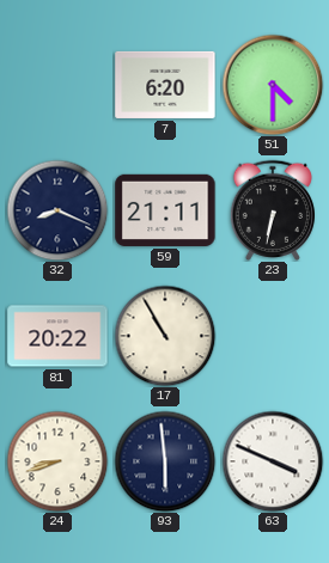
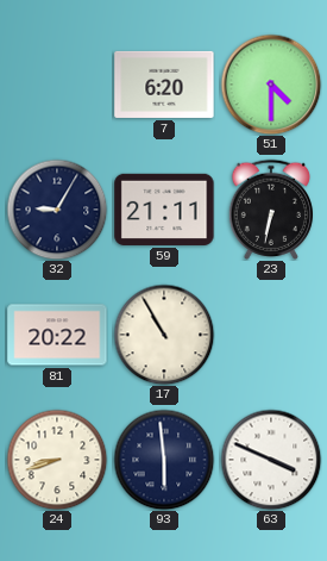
32: 8:19 -> 9:05
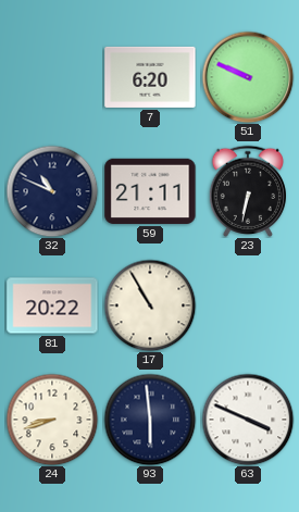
51: 4:30 -> 9:49
32: 9:05 -> 10:49
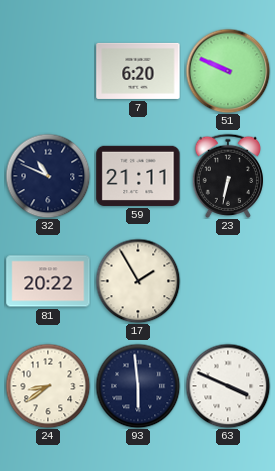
17: 10:55 -> 1:55
24: 8:42 -> 8:39
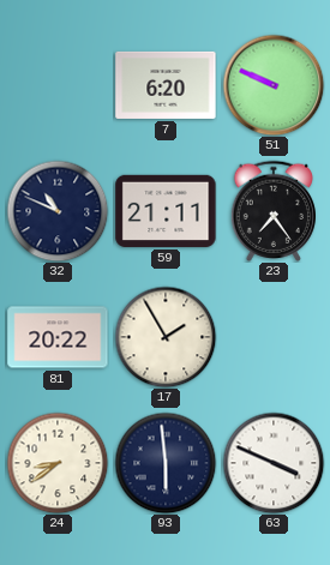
23: 6:32 -> 7:24
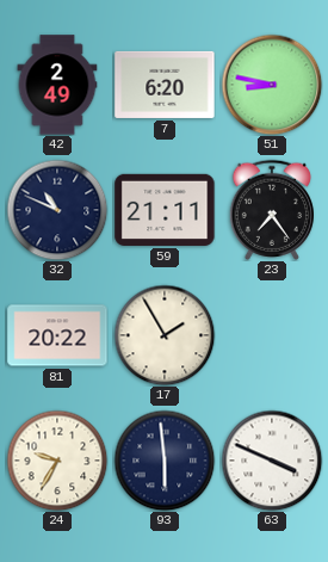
42: none -> 2:49
51: 9:49 -> 8:47
24: 8:39 -> 9:35
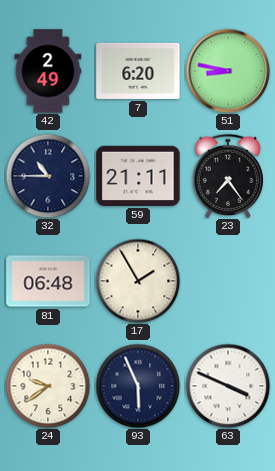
32: 10:49 -> 10:45
81: 20:22 -> 06:48
24: 9:35 -> 9:39
93: 5:59 -> 5:56
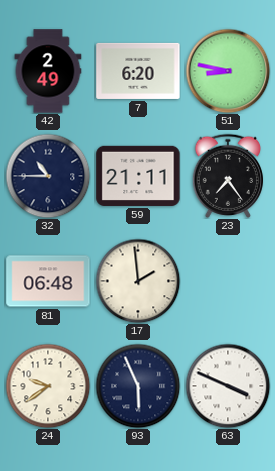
17: 1:55 -> 1:59
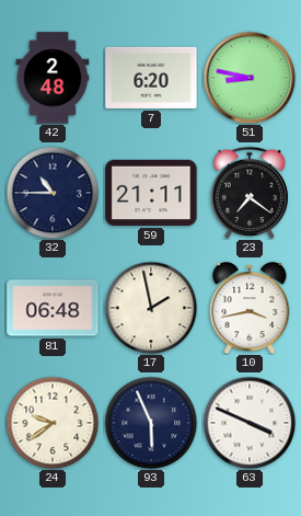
42: 2:49 -> 2:48
23: 7:24 -> 7:21
17: 1:59 -> 1:58
10: none -> 3:43
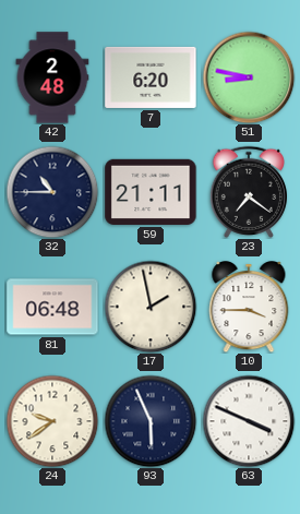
10: 3:43 -> 3:45
